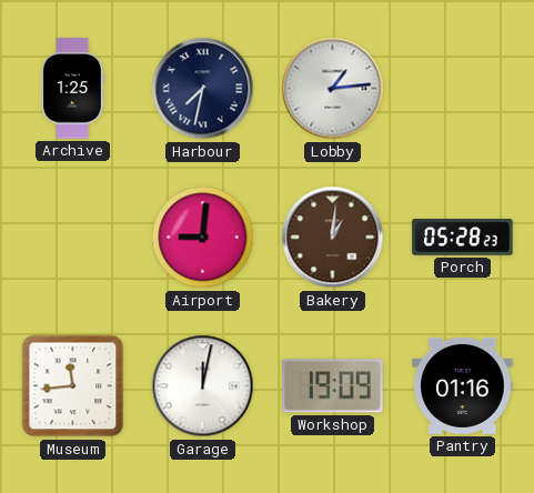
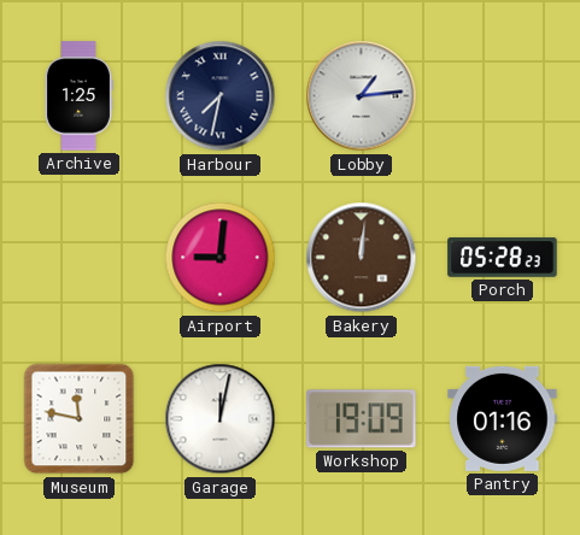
Bakery: 1:01 -> 12:01
Museum: 11:44 -> 11:47
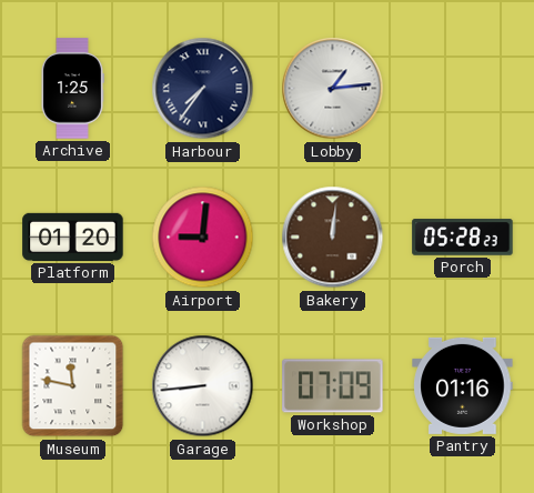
Harbour: 7:32 -> 7:36
Platform: none -> 01:20
Garage: 12:02 -> 8:44
Workshop: 19:09 -> 07:09
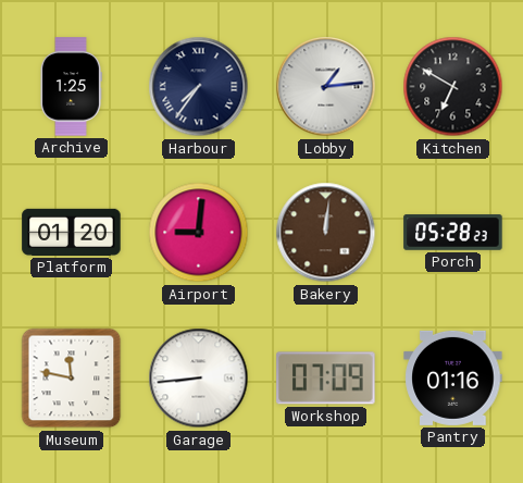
Kitchen: none -> 6:50
